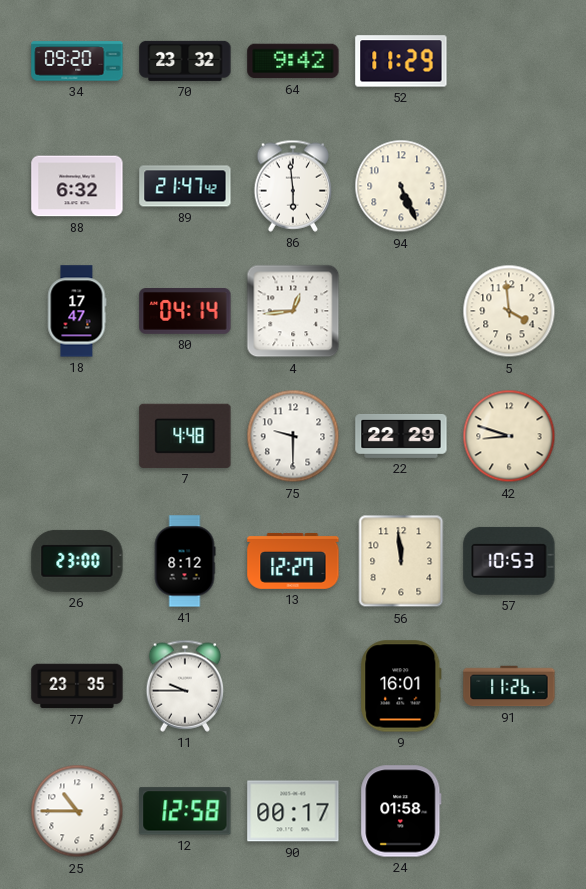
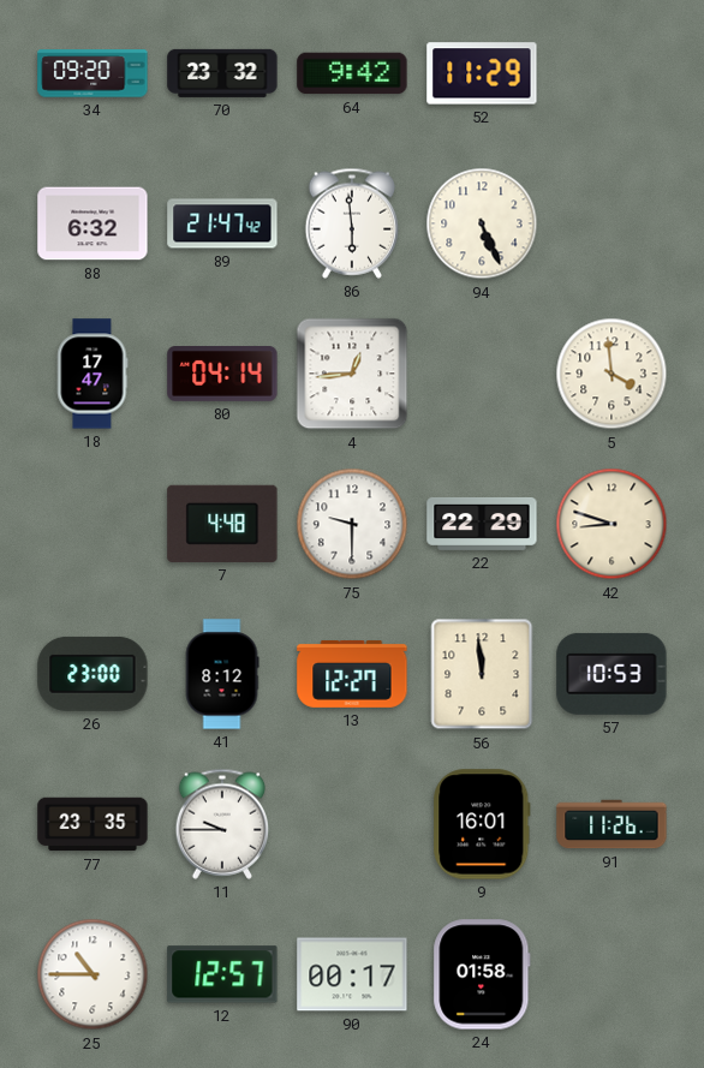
12: 12:58 -> 12:57
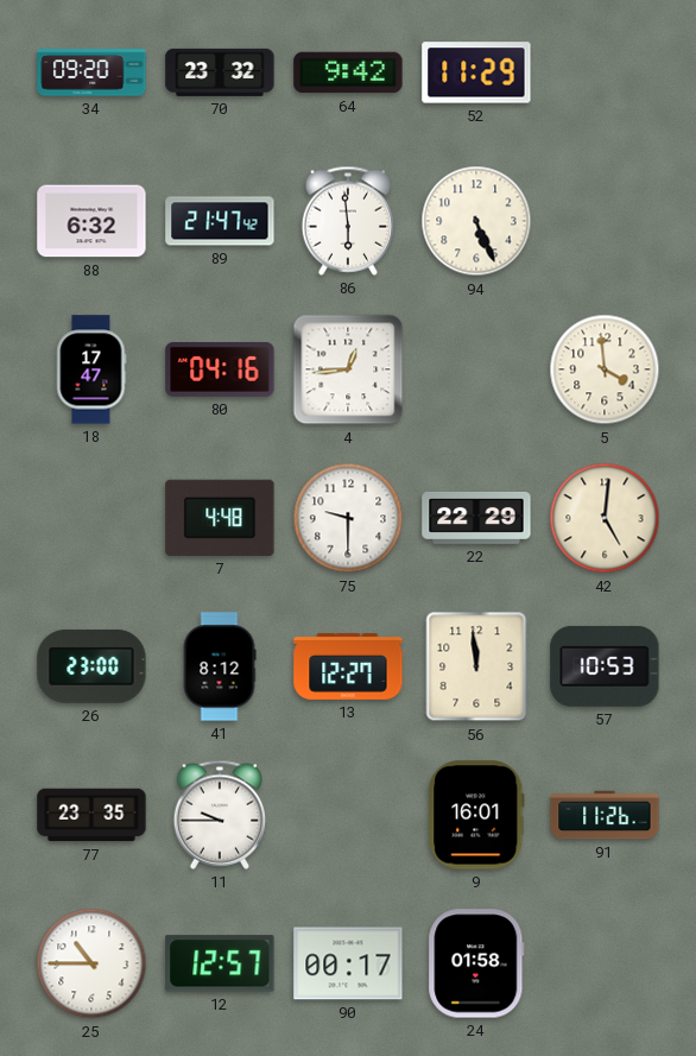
80: 04:14 -> 04:16
42: 8:48 -> 5:01
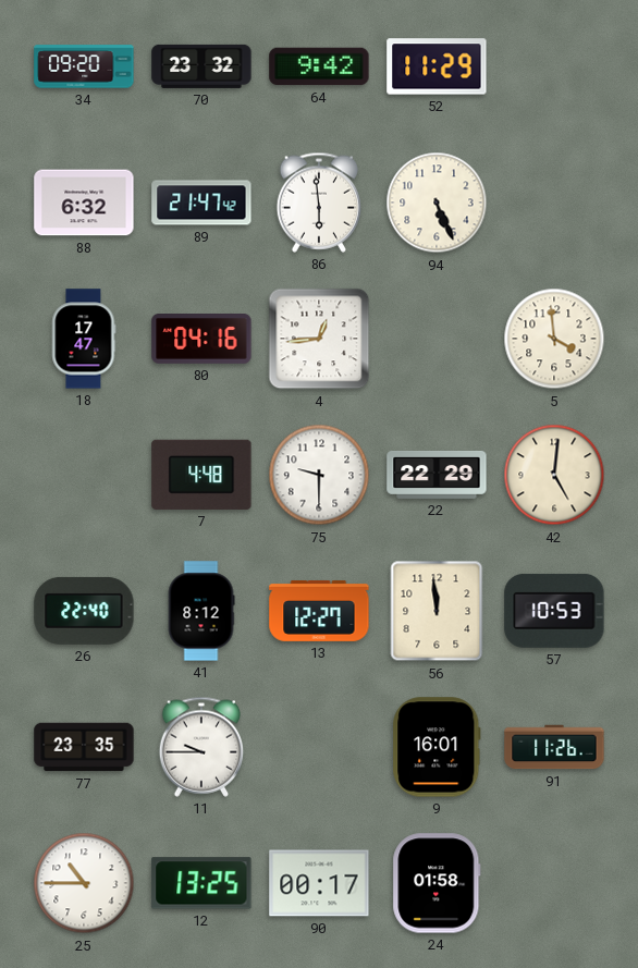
26: 23:00 -> 22:40
12: 12:57 -> 13:25
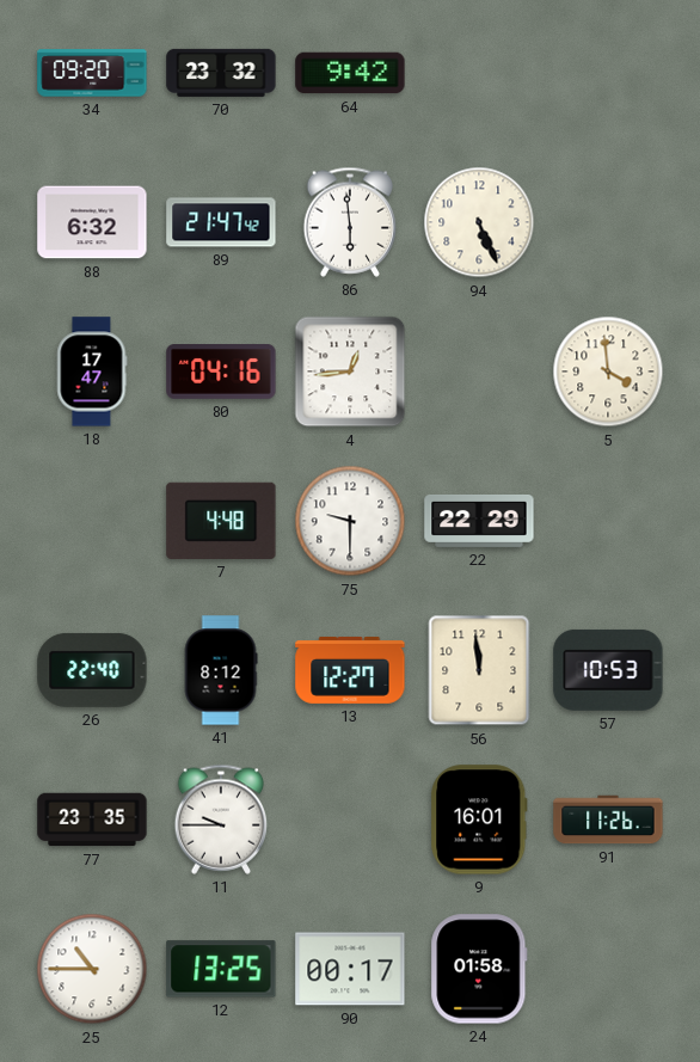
52: 11:29 -> none
42: 5:01 -> none
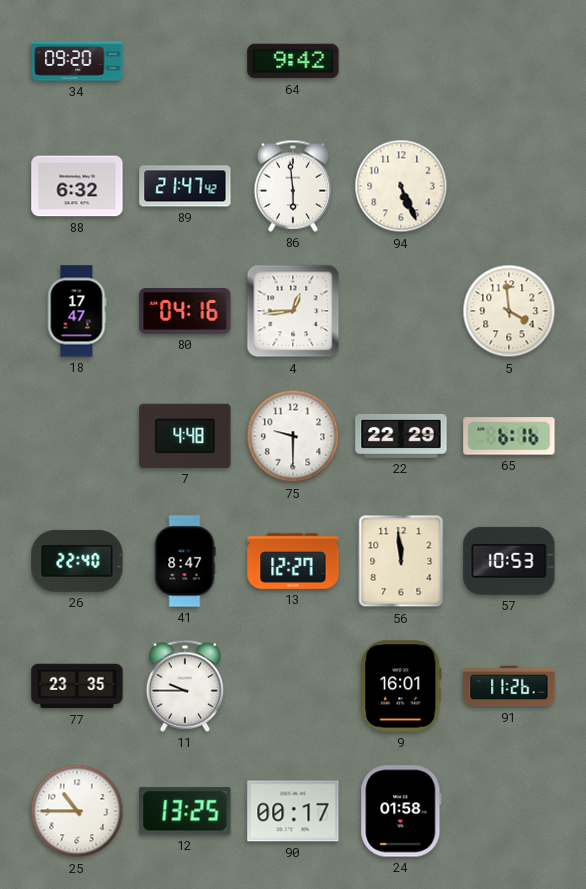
70: 23:32 -> none
65: none -> 6:16
41: 8:12 -> 8:47
